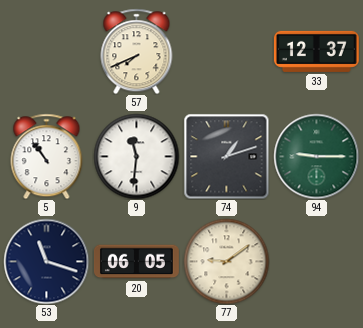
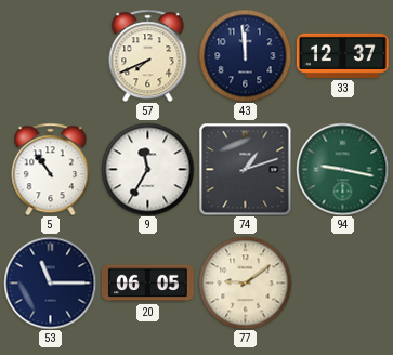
43: none -> 11:59
9: 11:31 -> 11:35
94: 9:15 -> 9:17
53: 11:18 -> 11:15
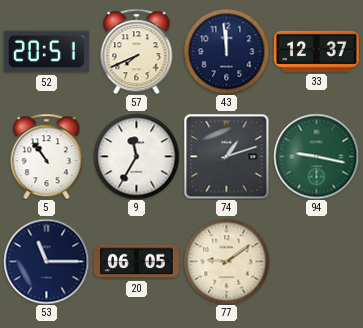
52: none -> 20:51
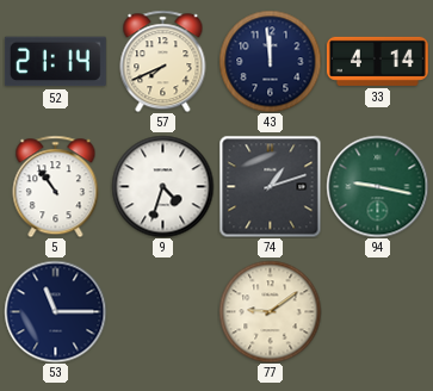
52: 20:51 -> 21:14
33: 12:37 -> 4:14
9: 11:35 -> 4:33
20: 06:05 -> none
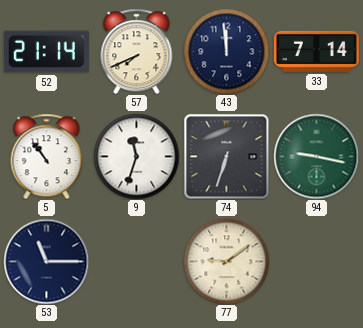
33: 4:14 -> 7:14
9: 4:33 -> 11:33
74: 1:12 -> 6:33
